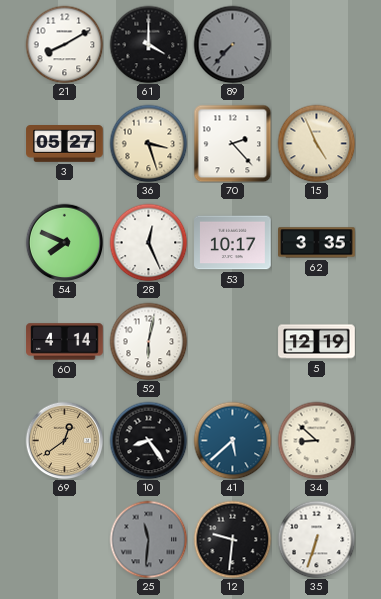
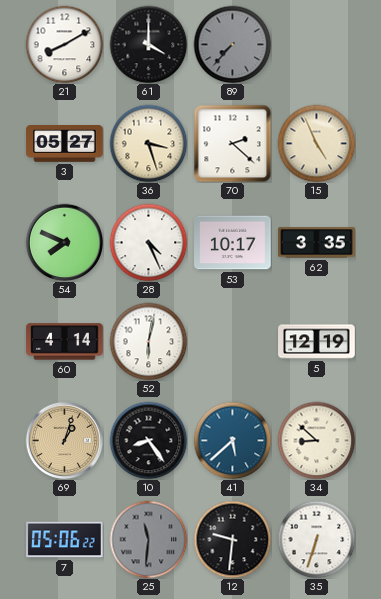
70: 2:23 -> 2:22
28: 12:26 -> 4:26
69: 12:39 -> 1:03
7: none -> 05:06
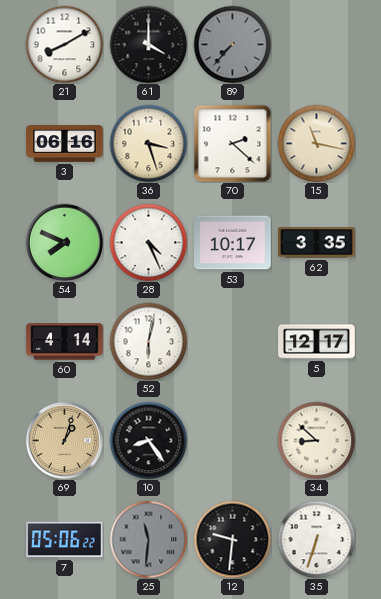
3: 05:27 -> 06:16
15: 4:56 -> 11:17
5: 12:19 -> 12:17
41: 5:38 -> none
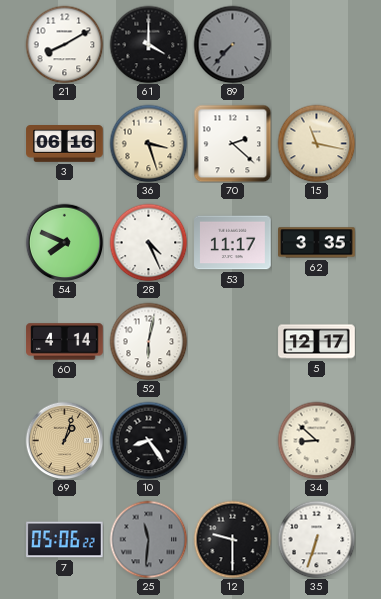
53: 10:17 -> 11:17
12: 9:31 -> 9:30
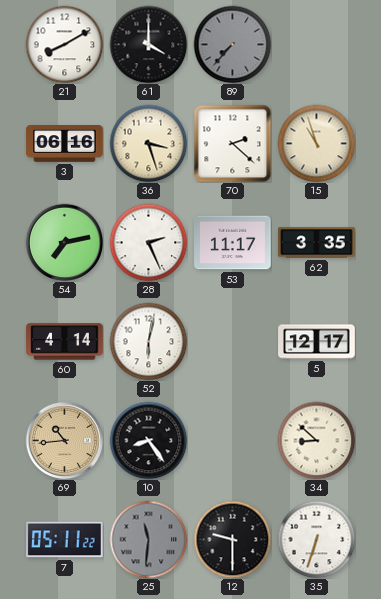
15: 11:17 -> 10:57
54: 7:49 -> 7:13
28: 4:26 -> 2:26
69: 1:03 -> 10:44
7: 05:06 -> 05:11
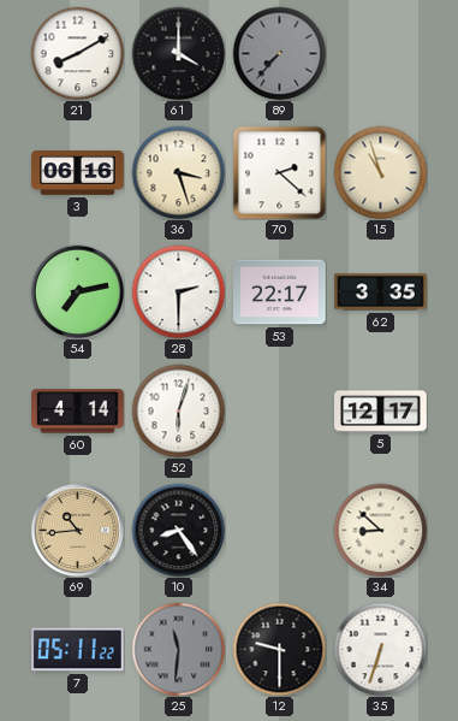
28: 2:26 -> 2:30
53: 11:17 -> 22:17
52: 6:02 -> 6:03
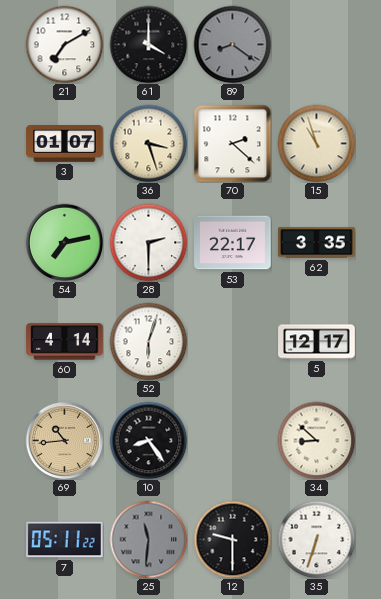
21: 8:10 -> 7:10
89: 7:37 -> 8:21
3: 06:16 -> 01:07
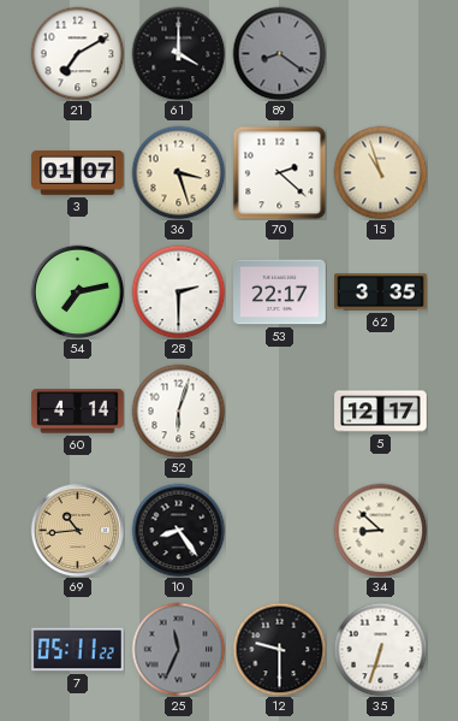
25: 11:31 -> 11:34
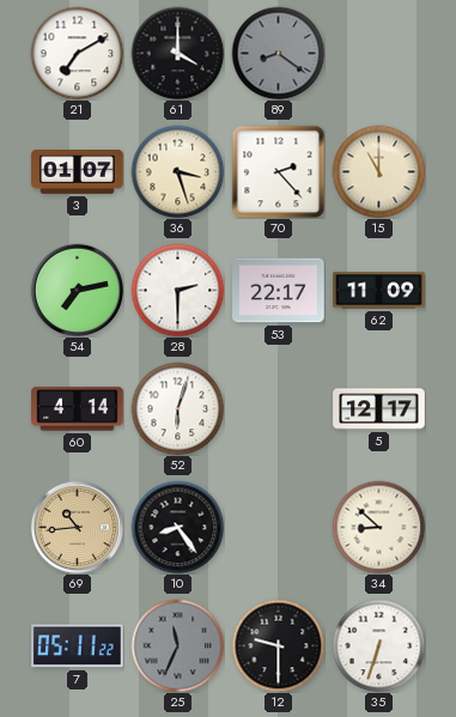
70: 2:22 -> 2:23
15: 10:57 -> 11:00
62: 3:35 -> 11:09
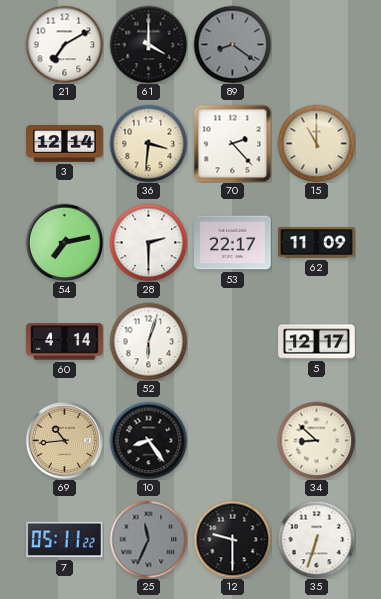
3: 01:07 -> 12:14
36: 3:27 -> 3:31
